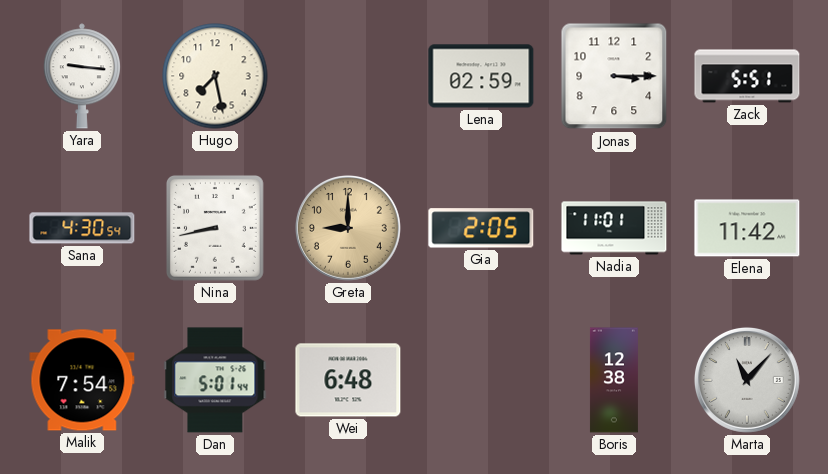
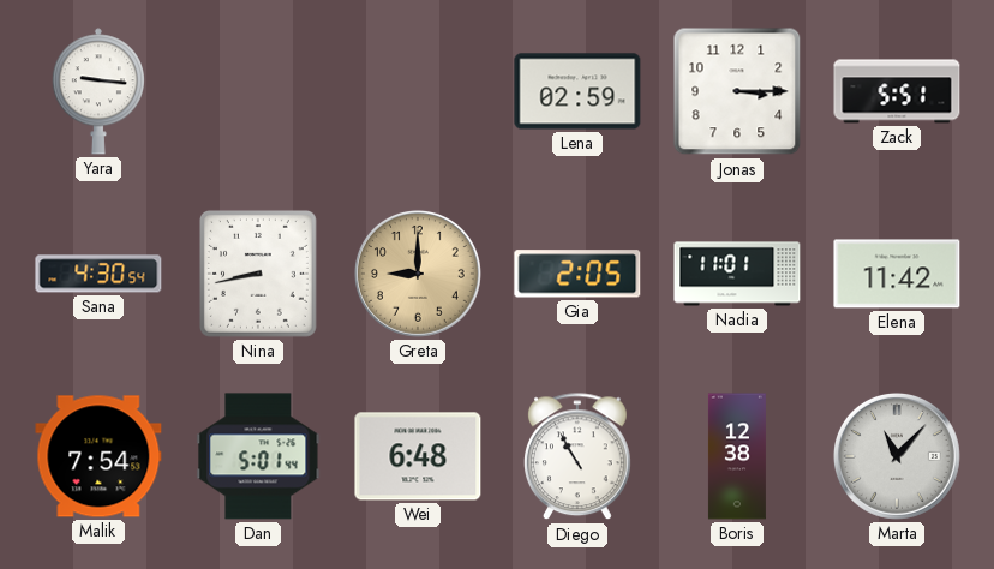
Hugo: 7:28 -> none
Diego: none -> 10:55
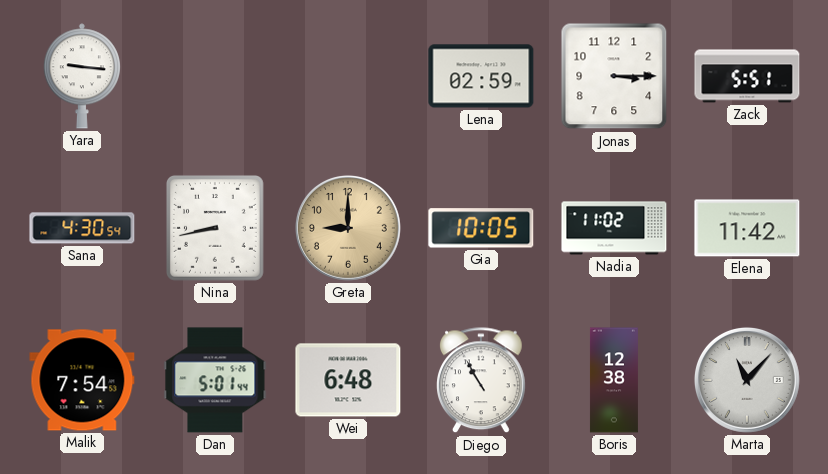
Gia: 2:05 -> 10:05
Nadia: 11:01 -> 11:02
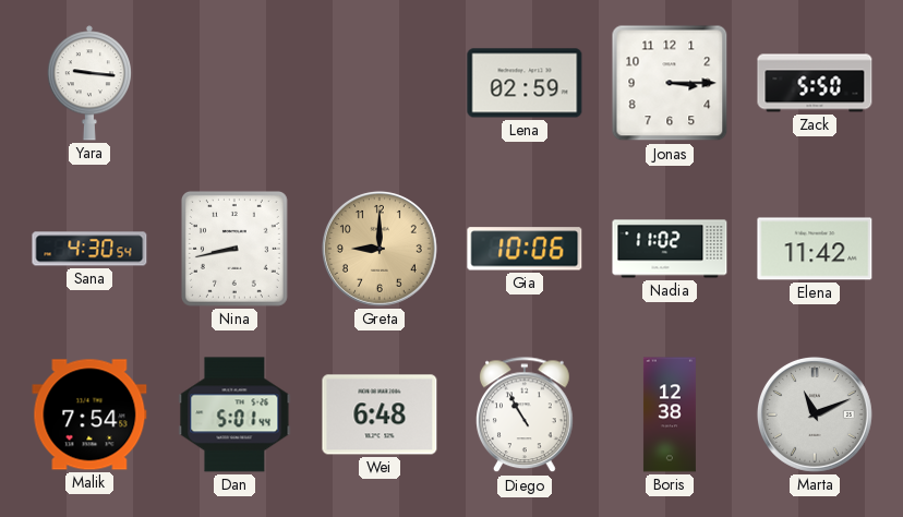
Zack: 5:51 -> 5:50
Gia: 10:05 -> 10:06
Marta: 11:07 -> 11:11
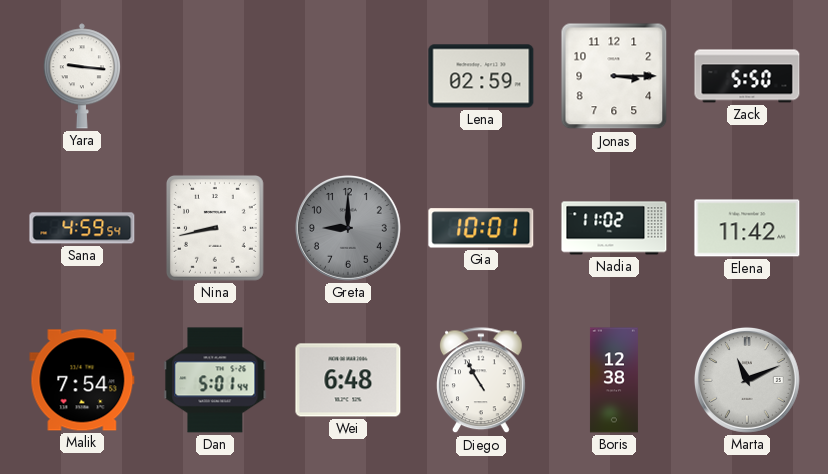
Sana: 4:30 -> 4:59
Greta dial: champagne -> grey
Gia: 10:06 -> 10:01
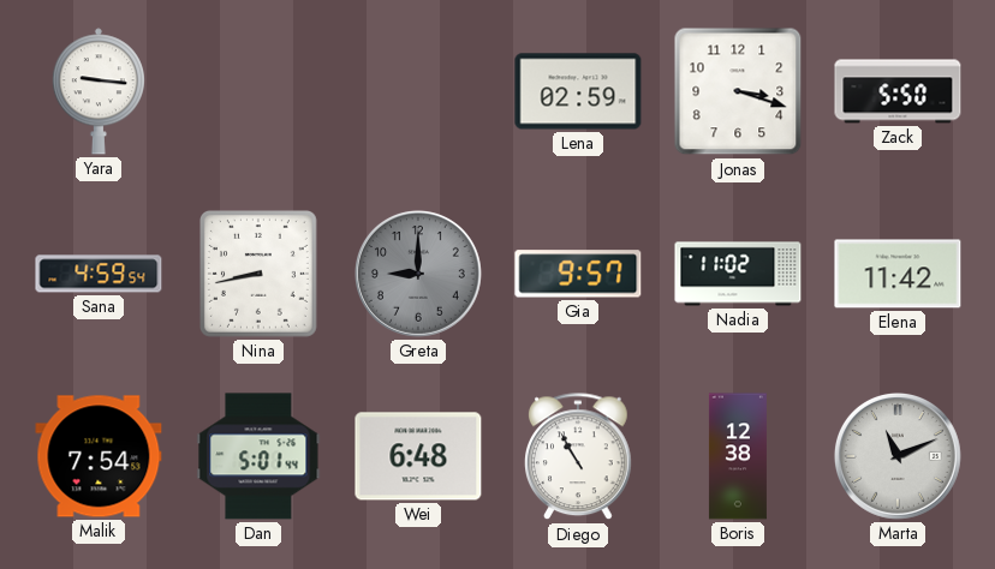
Jonas: 3:15 -> 3:18
Gia: 10:01 -> 9:57
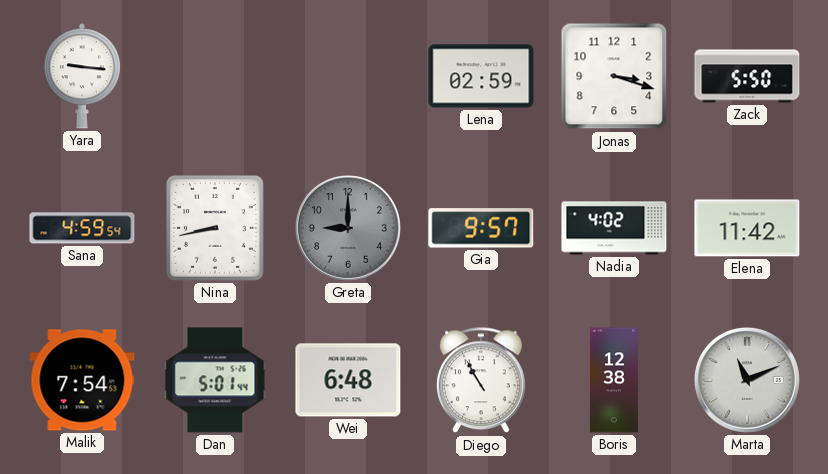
Nadia: 11:02 -> 4:02
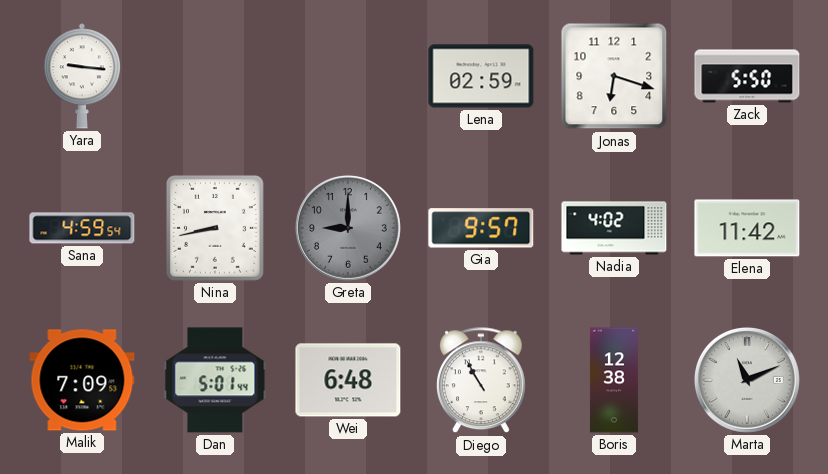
Jonas: 3:18 -> 6:18
Malik: 7:54 -> 7:09
